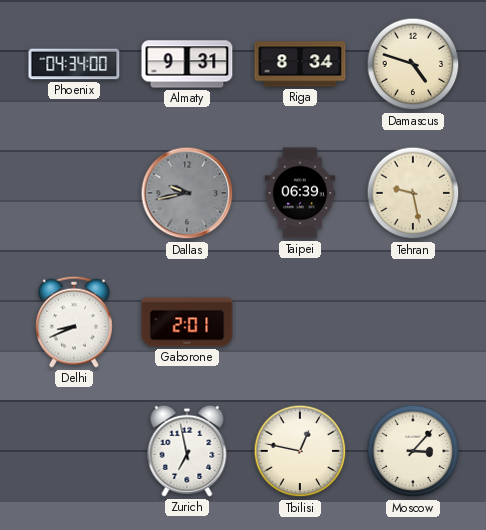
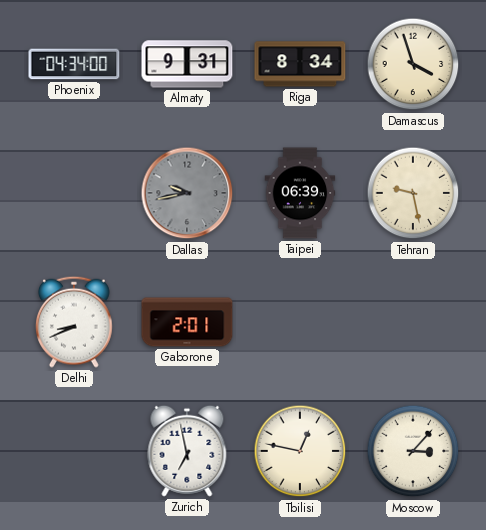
Damascus: 4:48 -> 3:57
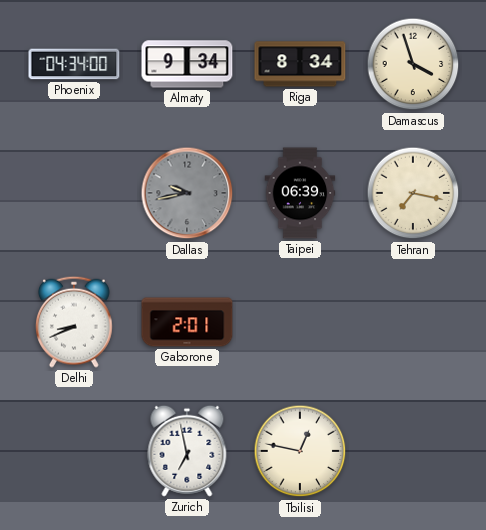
Almaty: 9:31 -> 9:34
Tehran: 9:28 -> 7:17
Moscow: 3:07 -> none
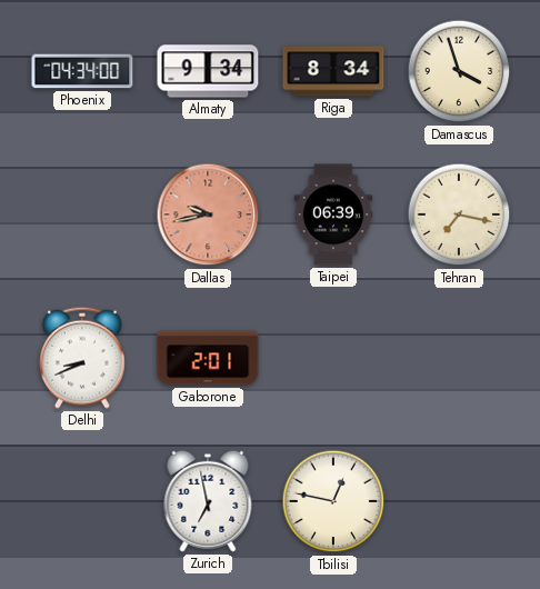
Dallas dial: grey -> salmon
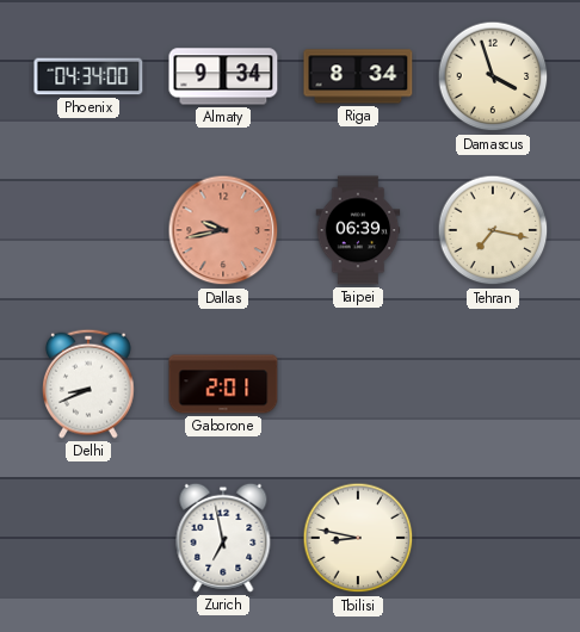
Tbilisi: 12:47 -> 8:47
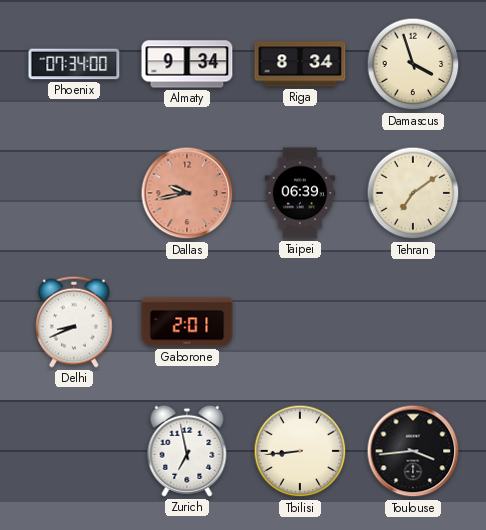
Phoenix: 04:34 -> 07:34
Tehran: 7:17 -> 7:09
Tbilisi: 8:47 -> 8:44
Toulouse: none -> 3:44
